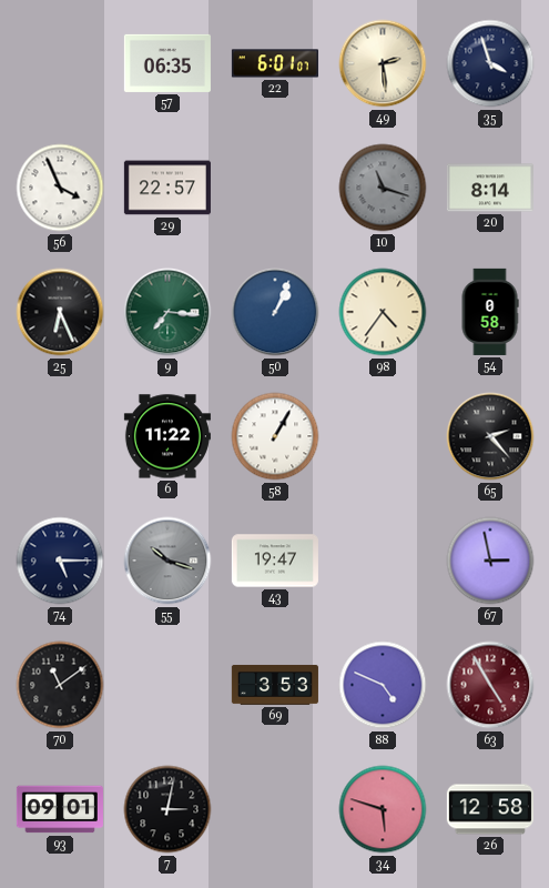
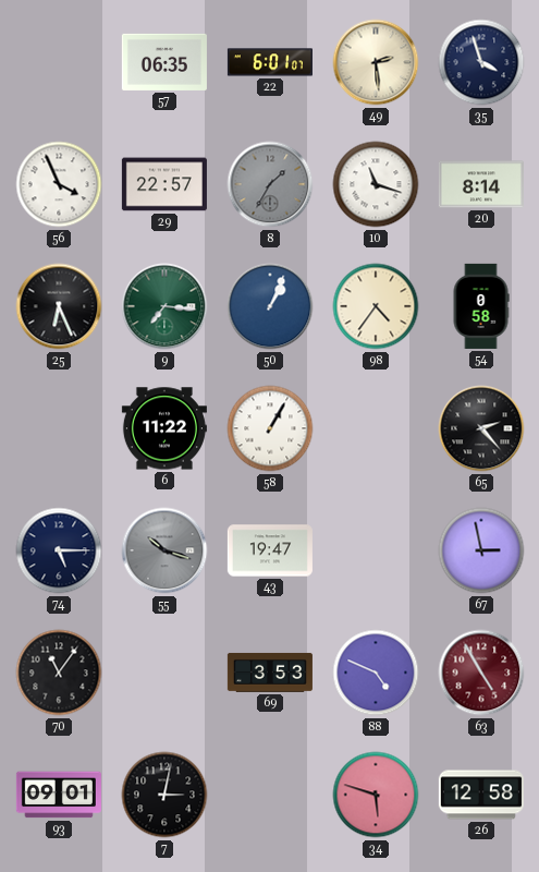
8: none -> 1:35
10 dial: grey -> white
70: 11:09 -> 11:06
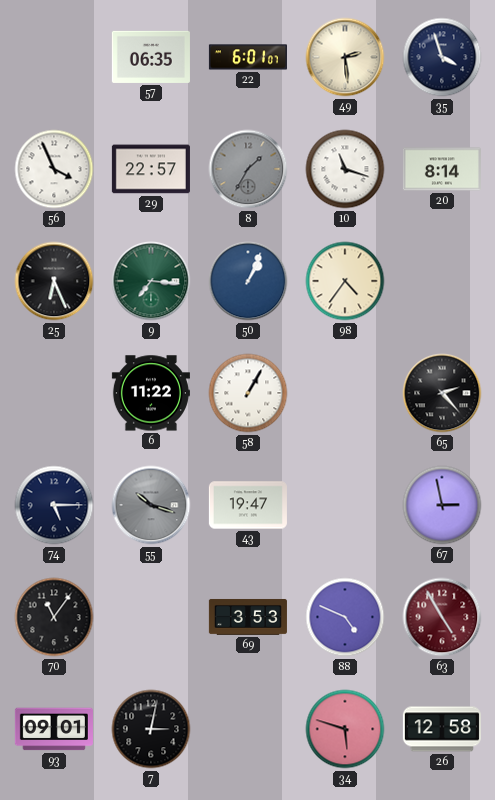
54: 0:58 -> none
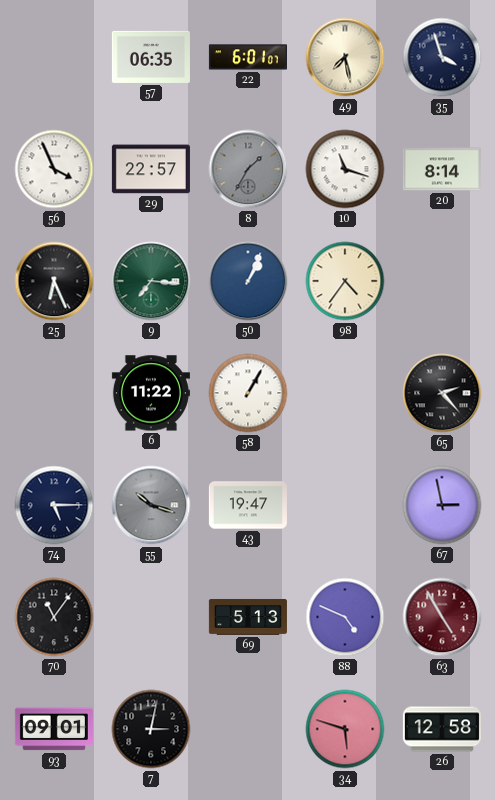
49: 2:29 -> 7:28
69: 3:53 -> 5:13
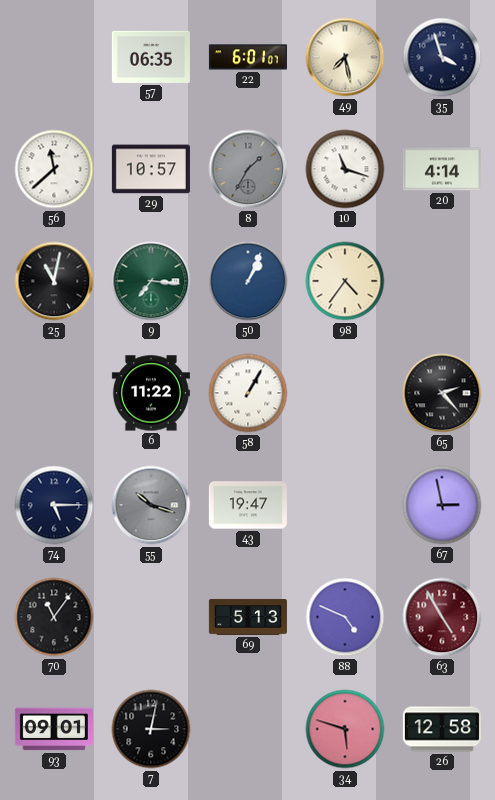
56: 3:56 -> 11:38
29: 22:57 -> 10:57
20: 8:14 -> 4:14
25: 6:26 -> 11:02
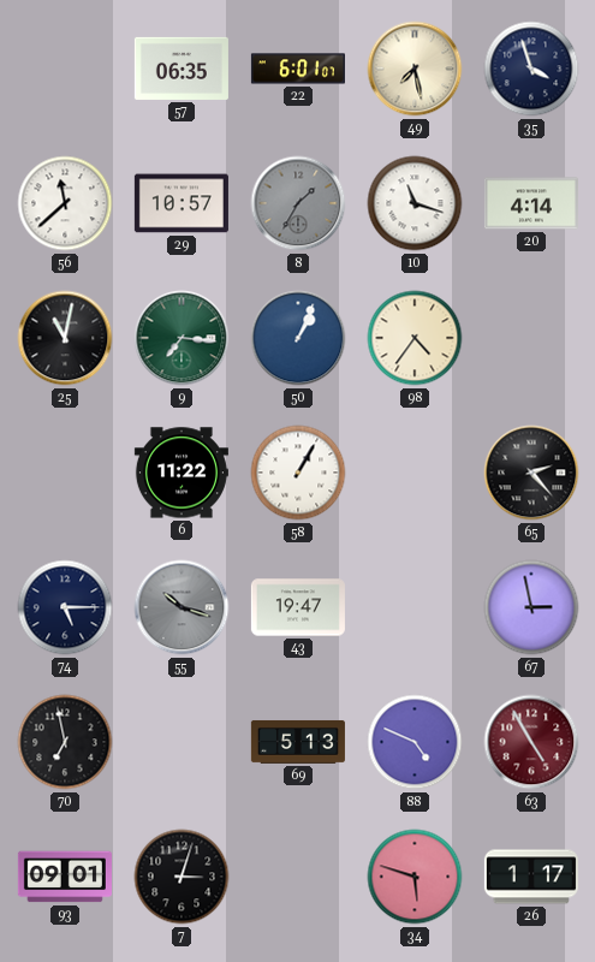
70: 11:06 -> 6:58
7: 3:02 -> 3:03
26: 12:58 -> 1:17
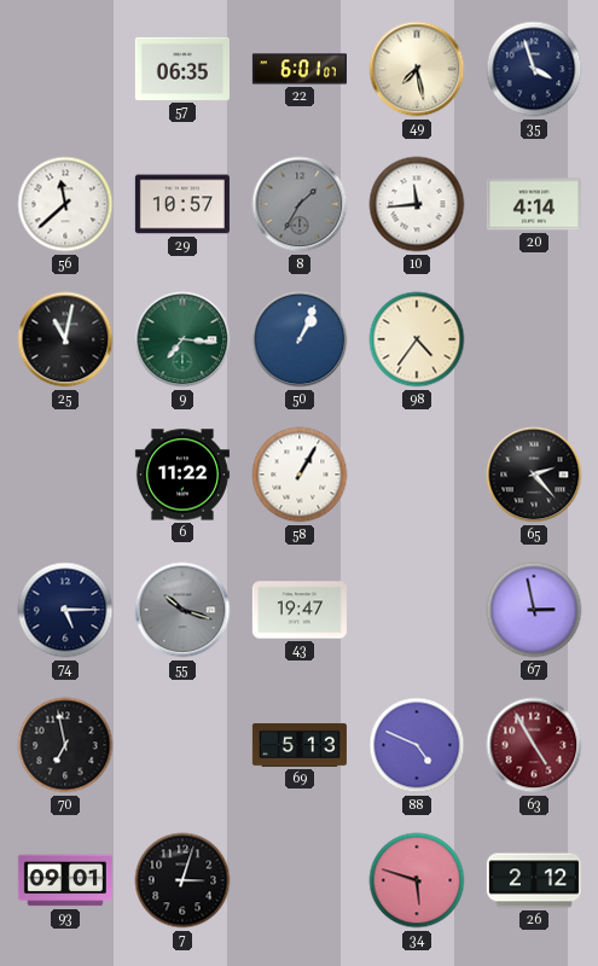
10: 11:18 -> 11:44
26: 1:17 -> 2:12
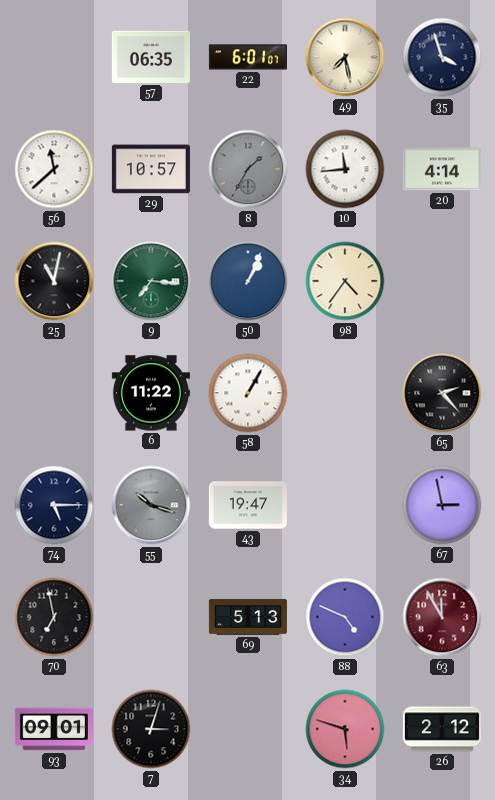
63: 4:55 -> 11:55
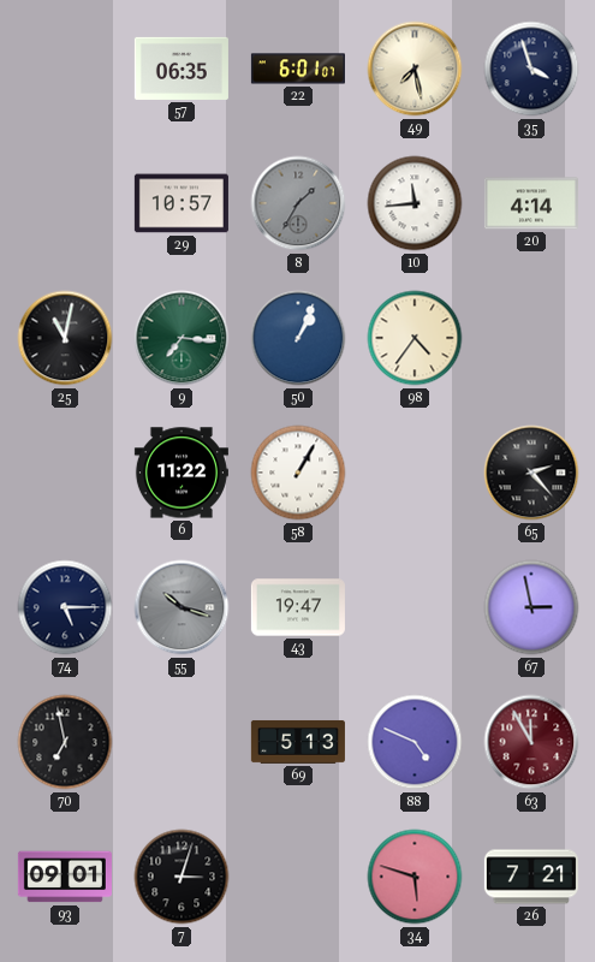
56: 11:38 -> none
26: 2:12 -> 7:21
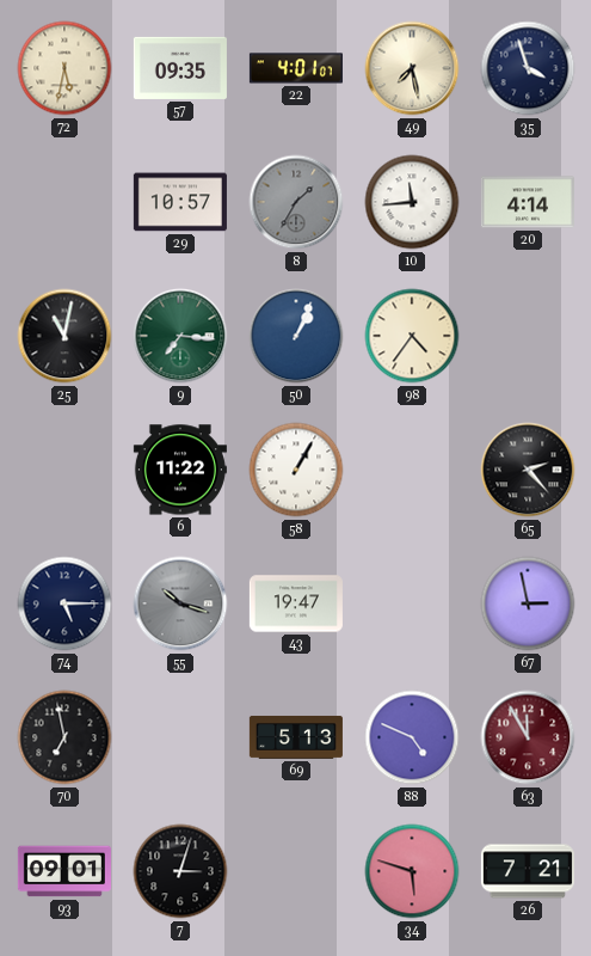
72: none -> 5:32
57: 06:35 -> 09:35
22: 6:01 -> 4:01
